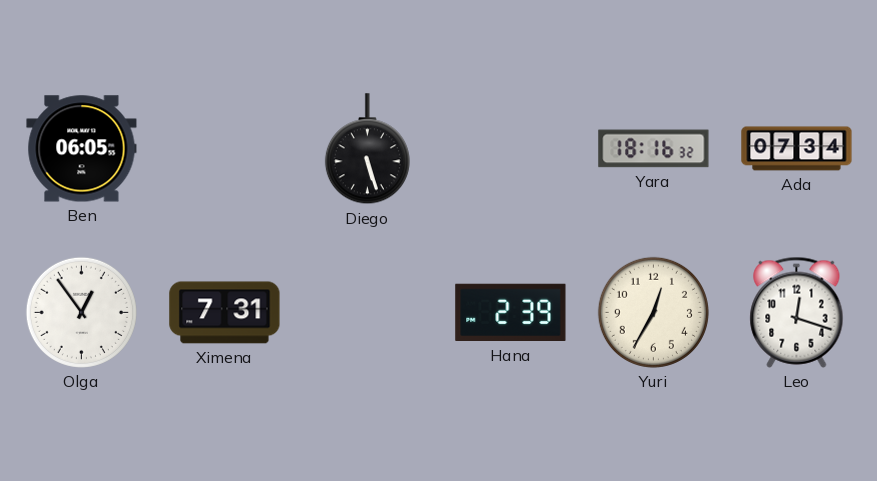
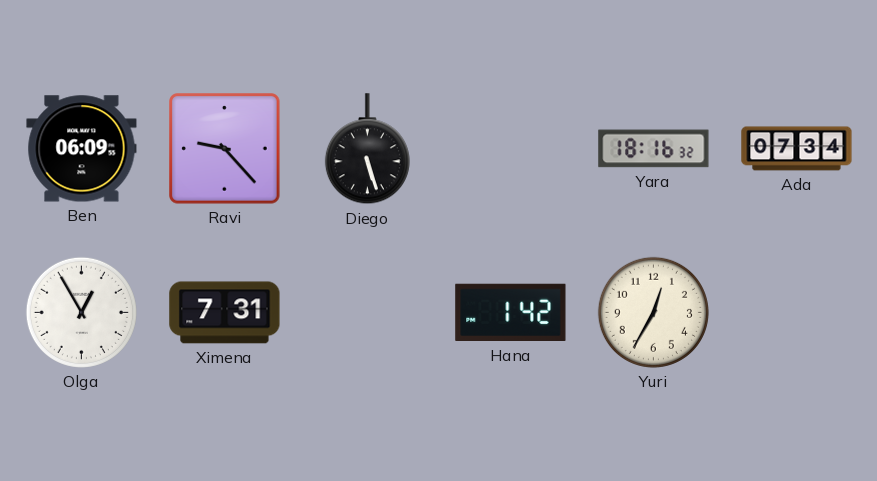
Ben: 06:05 -> 06:09
Ravi: none -> 9:23
Olga: 12:54 -> 12:55
Hana: 2:39 -> 1:42
Leo: 12:18 -> none
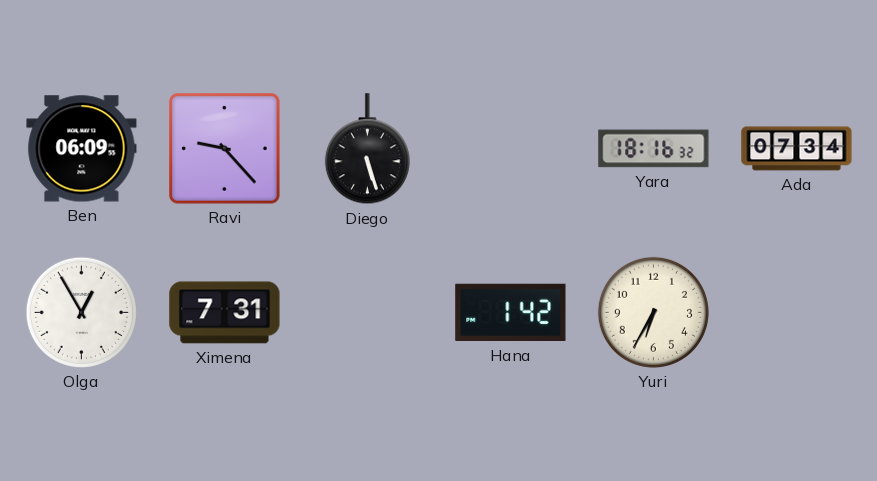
Yuri: 12:35 -> 6:35
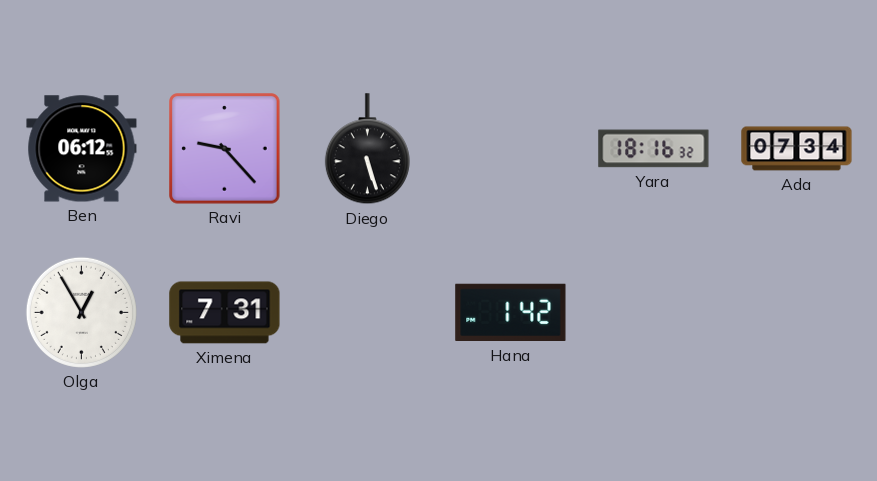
Ben: 06:09 -> 06:12
Yuri: 6:35 -> none
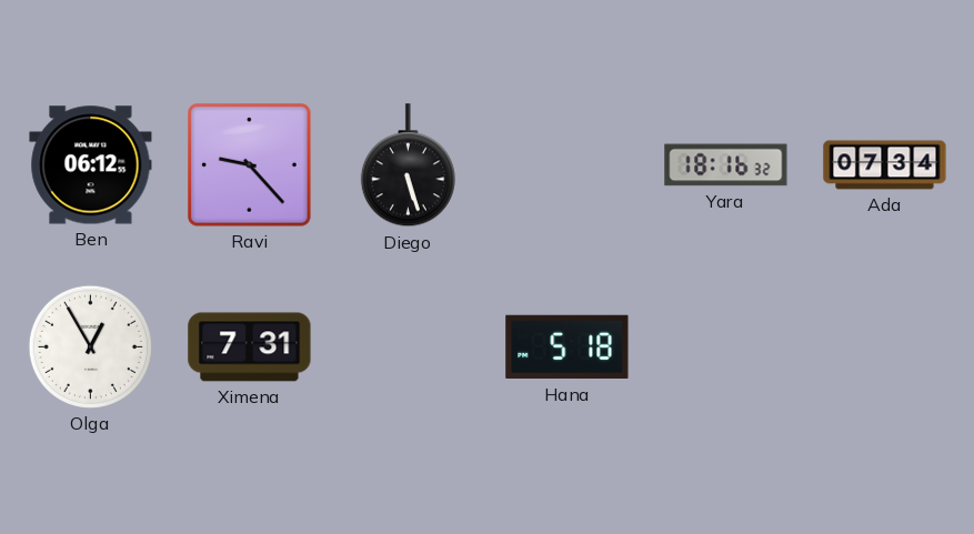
Hana: 1:42 -> 5:18
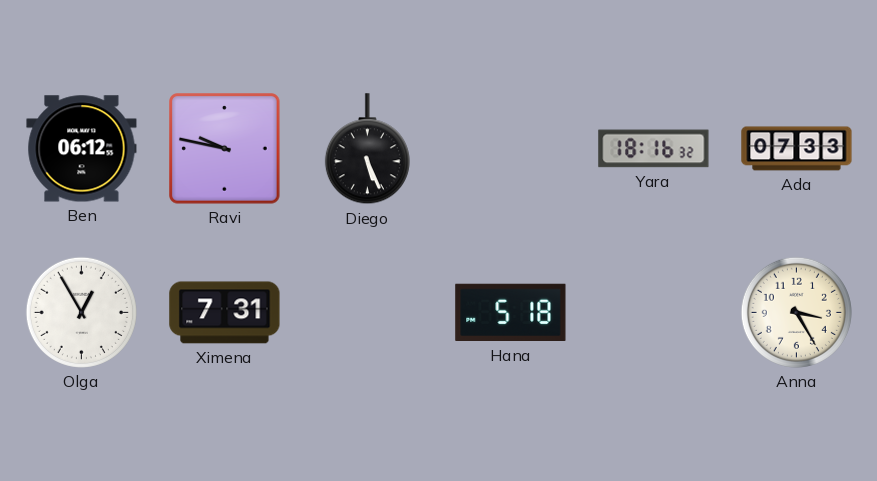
Ravi: 9:23 -> 9:47
Diego: 5:27 -> 5:26
Ada: 07:34 -> 07:33
Anna: none -> 3:25
